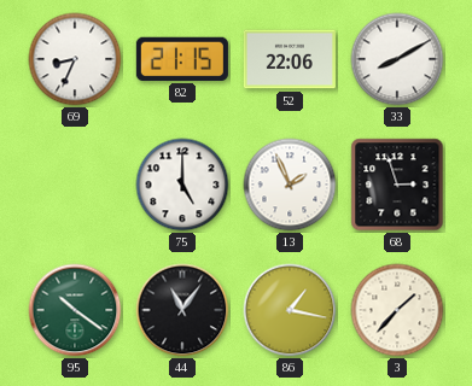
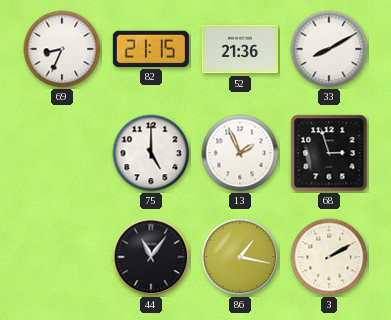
52: 22:06 -> 21:36
95: 10:21 -> none
3: 1:37 -> 2:10
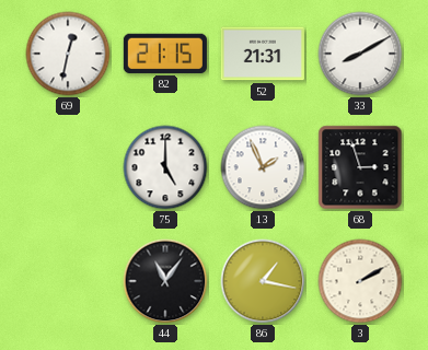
69: 8:34 -> 12:32
52: 21:36 -> 21:31
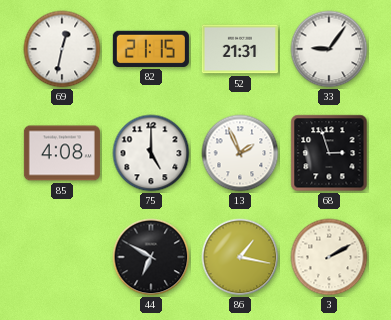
33: 8:10 -> 9:06
85: none -> 4:08
44: 11:06 -> 6:50
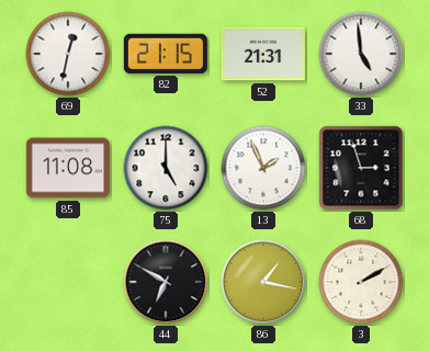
33: 9:06 -> 4:59
85: 4:08 -> 11:08
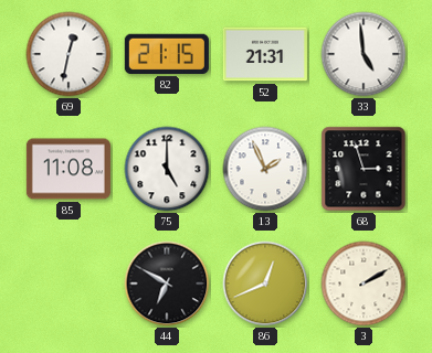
86: 1:17 -> 12:41
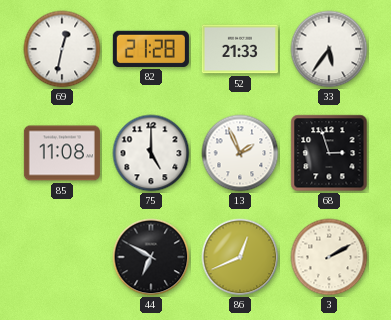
82: 21:15 -> 21:28
52: 21:31 -> 21:33
33: 4:59 -> 5:36
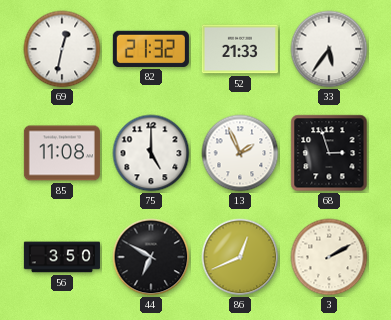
82: 21:28 -> 21:32
56: none -> 3:50
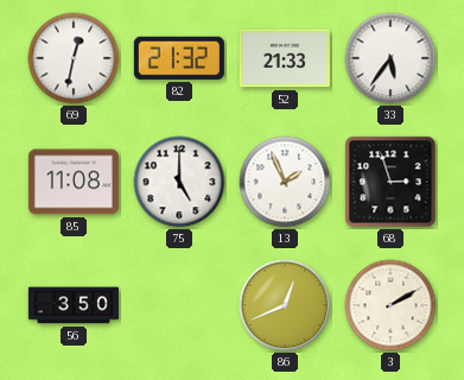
44: 6:50 -> none
